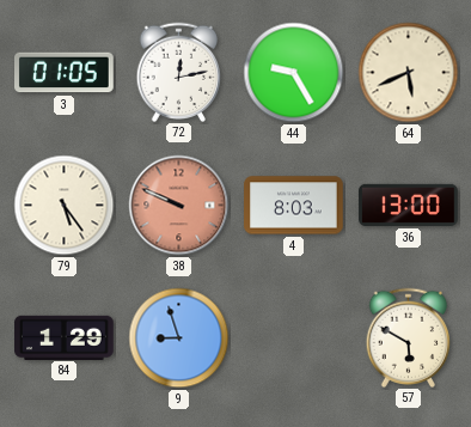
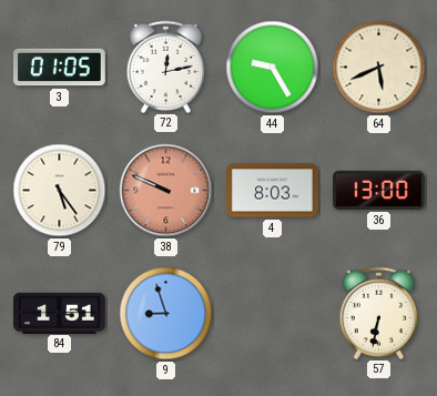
84: 1:29 -> 1:51
57: 5:50 -> 6:32
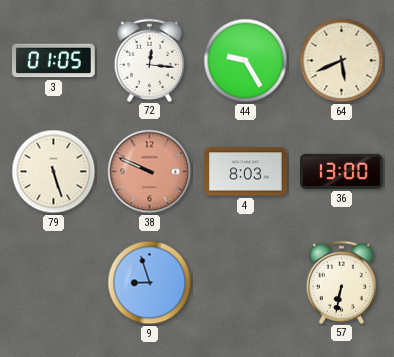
72: 12:13 -> 12:16
79: 5:24 -> 5:27
84: 1:51 -> none
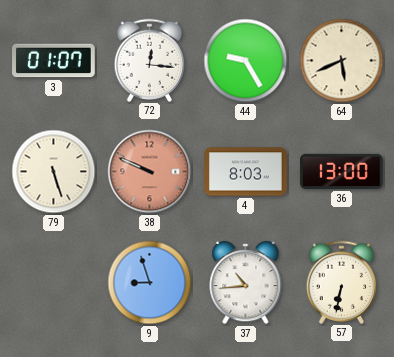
3: 01:05 -> 01:07
37: none -> 10:44
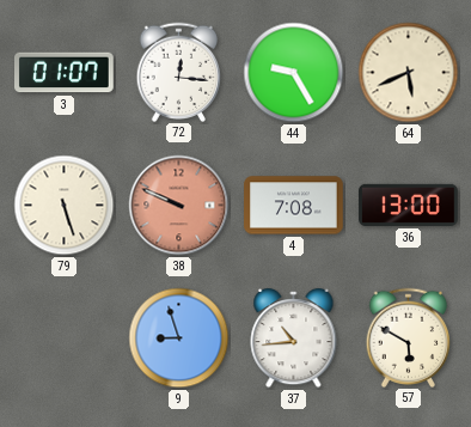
4: 8:03 -> 7:08
57: 6:32 -> 5:50
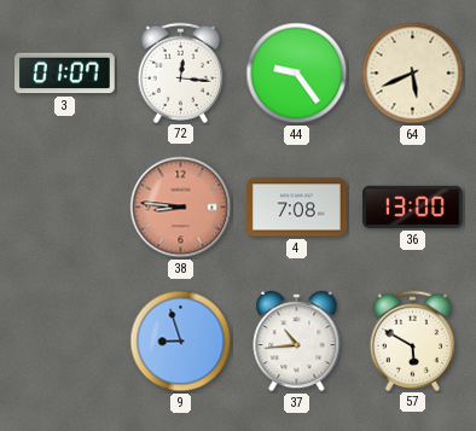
44: 9:25 -> 9:24
79: 5:27 -> none
38: 9:49 -> 8:46
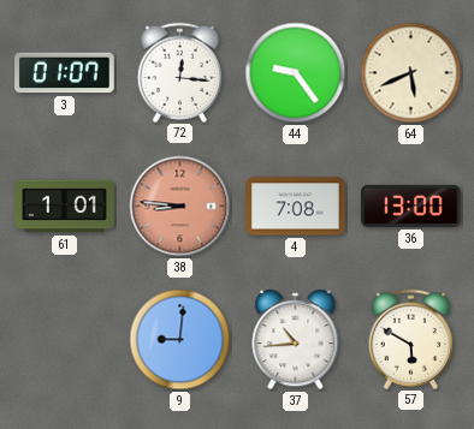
61: none -> 1:01
9: 8:57 -> 9:01
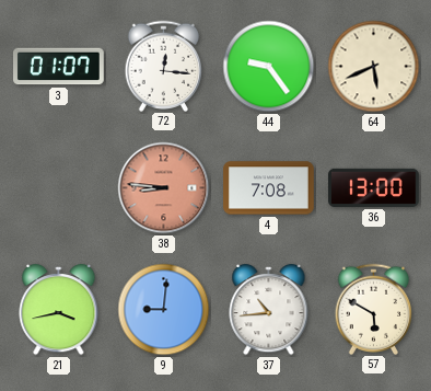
61: 1:01 -> none
21: none -> 3:43
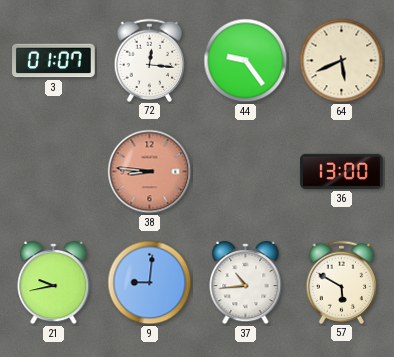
4: 7:08 -> none
21: 3:43 -> 9:43
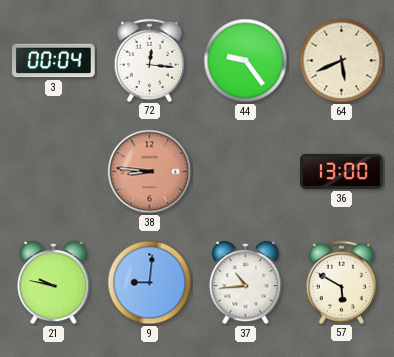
3: 01:07 -> 00:04
21: 9:43 -> 9:47
